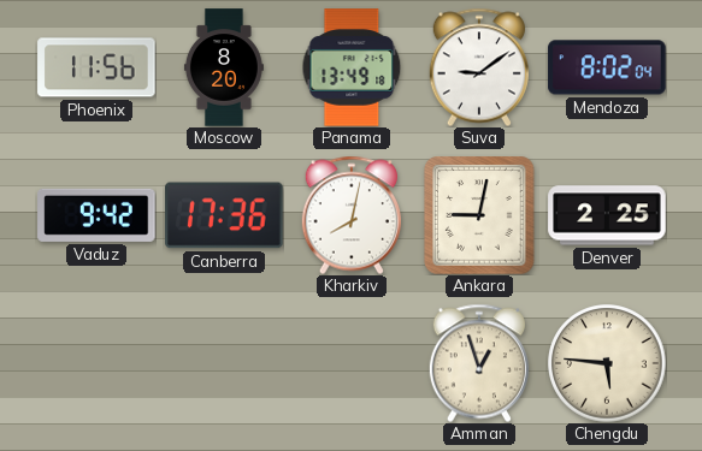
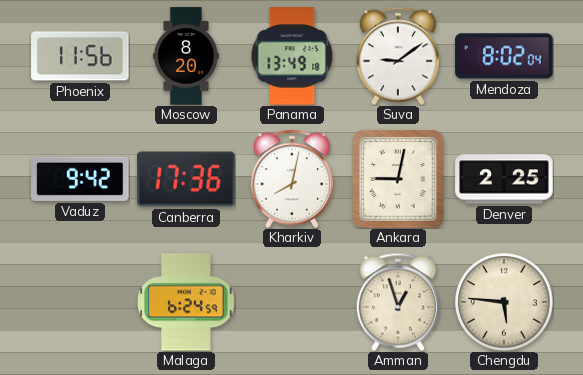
Malaga: none -> 6:24
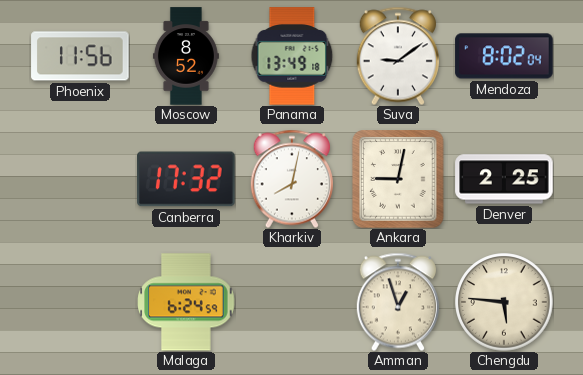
Moscow: 8:20 -> 8:52
Vaduz: 9:42 -> none
Canberra: 17:36 -> 17:32
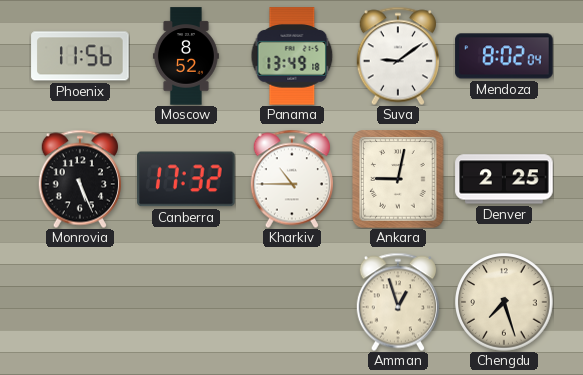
Monrovia: none -> 5:26
Kharkiv: 8:02 -> 10:45
Malaga: 6:24 -> none
Chengdu: 5:46 -> 7:27
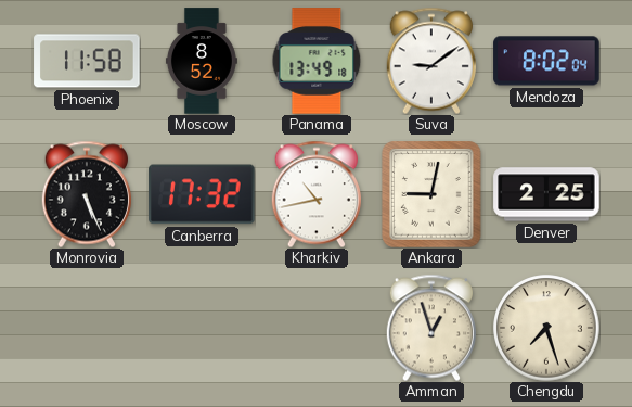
Phoenix: 11:56 -> 11:58
Kharkiv: 10:45 -> 10:43
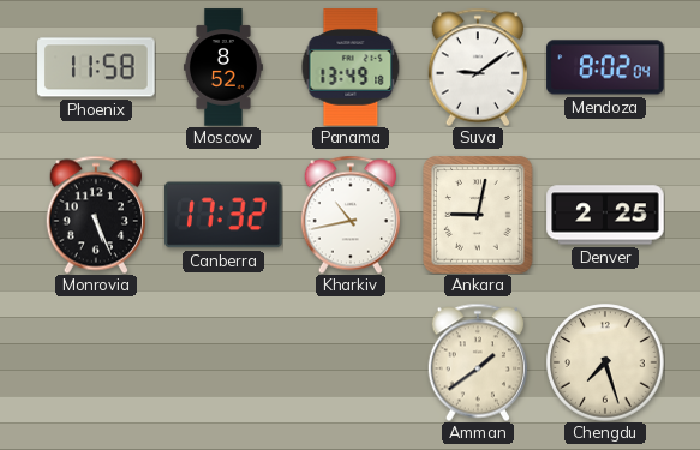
Amman: 12:57 -> 1:39
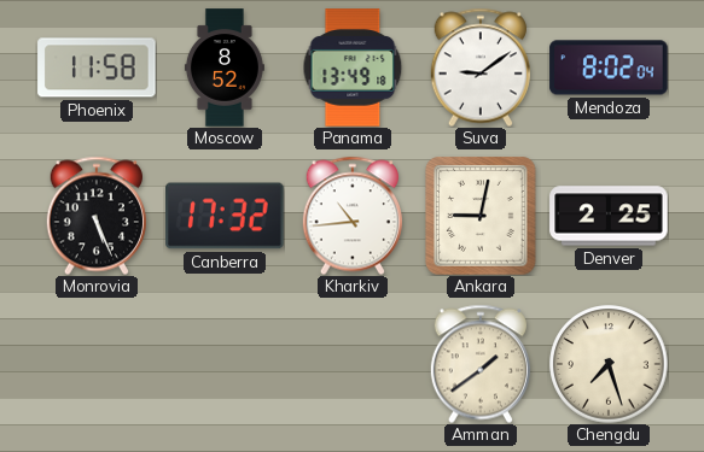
Kharkiv: 10:43 -> 10:44
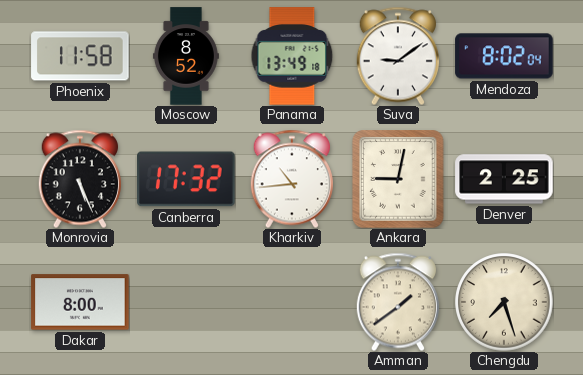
Dakar: none -> 8:00
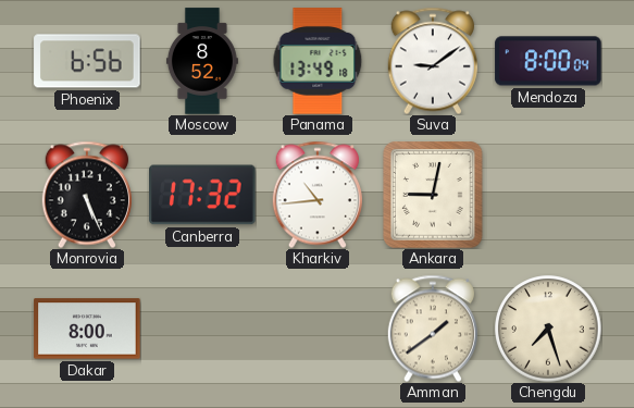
Phoenix: 11:58 -> 6:56
Mendoza: 8:02 -> 8:00
Denver: 2:25 -> none
